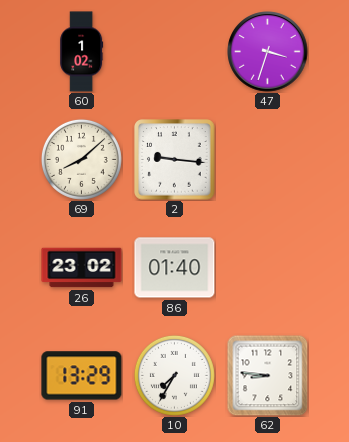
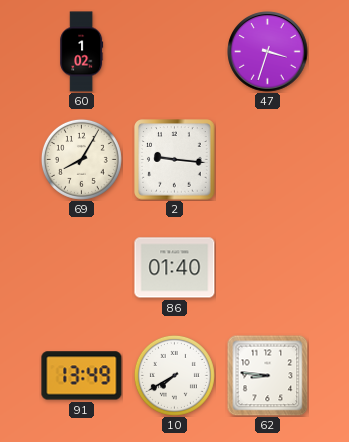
69: 8:08 -> 8:05
26: 23:02 -> none
91: 13:29 -> 13:49
10: 7:35 -> 7:40
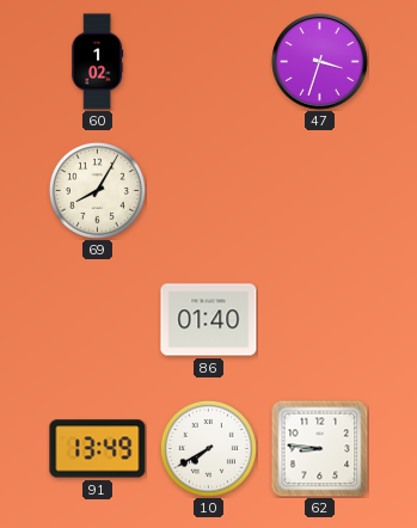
2: 9:16 -> none
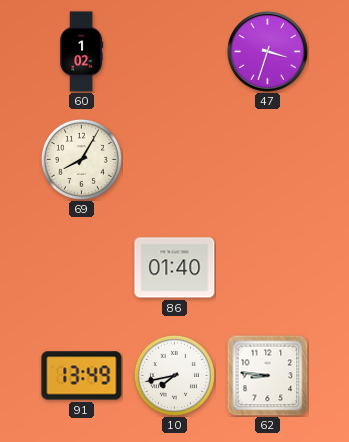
10: 7:40 -> 7:43
